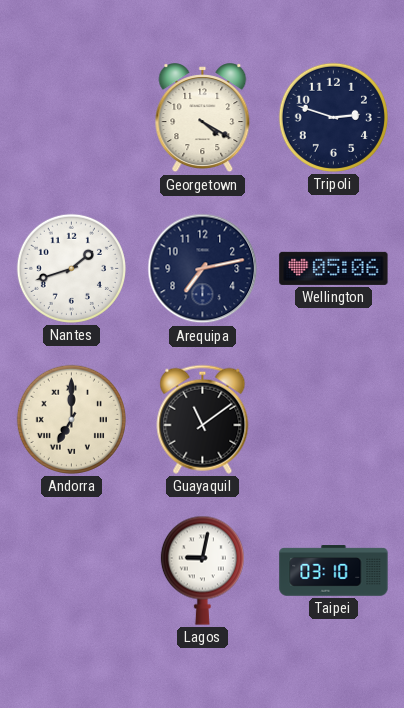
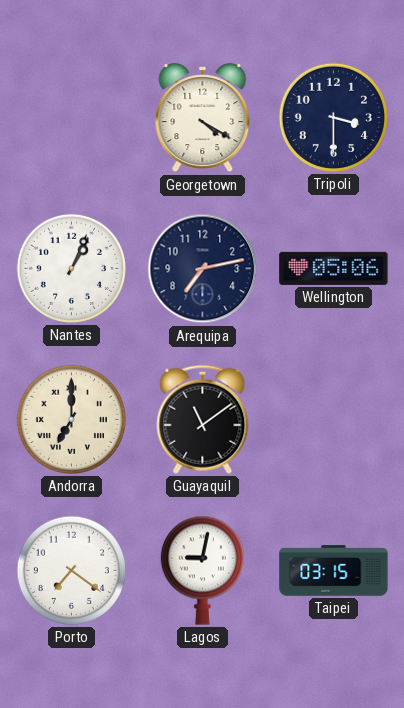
Tripoli: 2:48 -> 3:30
Nantes: 1:42 -> 1:04
Porto: none -> 7:21
Taipei: 03:10 -> 03:15
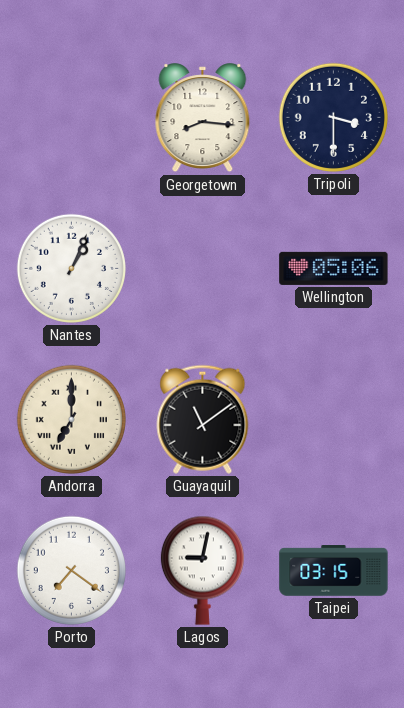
Georgetown: 4:20 -> 8:16
Arequipa: 7:13 -> none
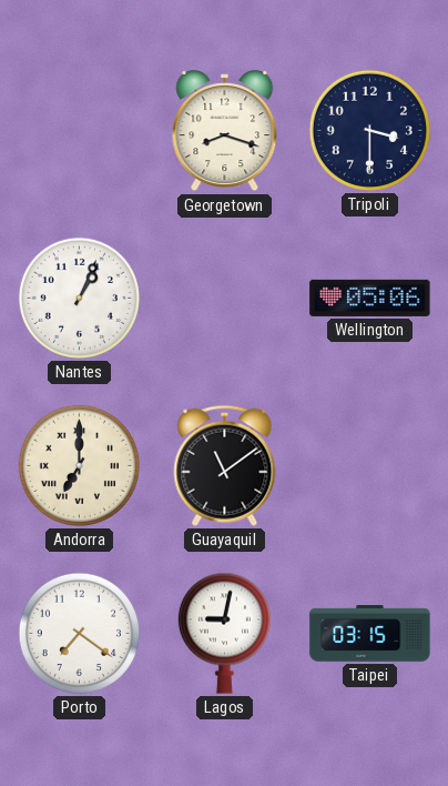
Georgetown: 8:16 -> 8:18
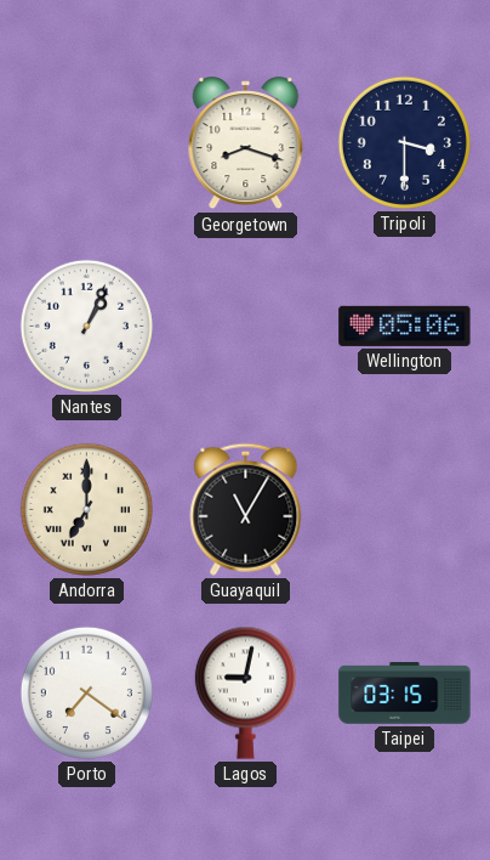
Guayaquil: 11:09 -> 11:05
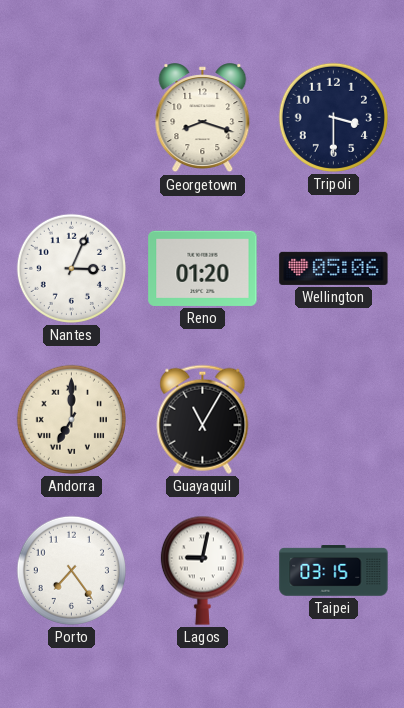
Nantes: 1:04 -> 3:04
Reno: none -> 01:20
Porto: 7:21 -> 7:24
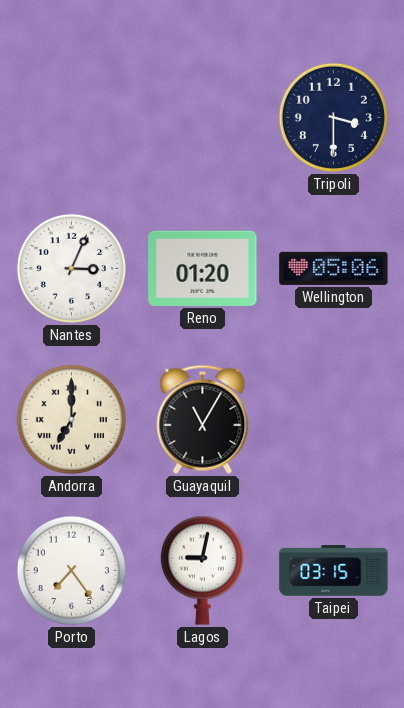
Georgetown: 8:18 -> none
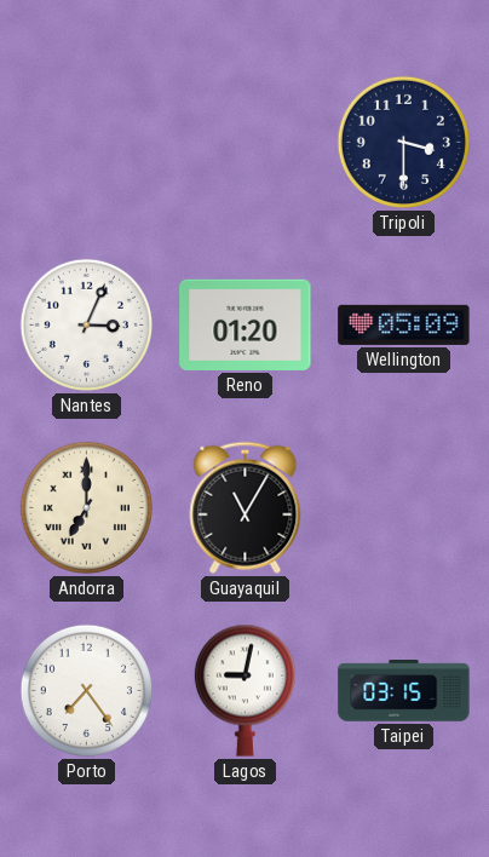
Wellington: 05:06 -> 05:09
